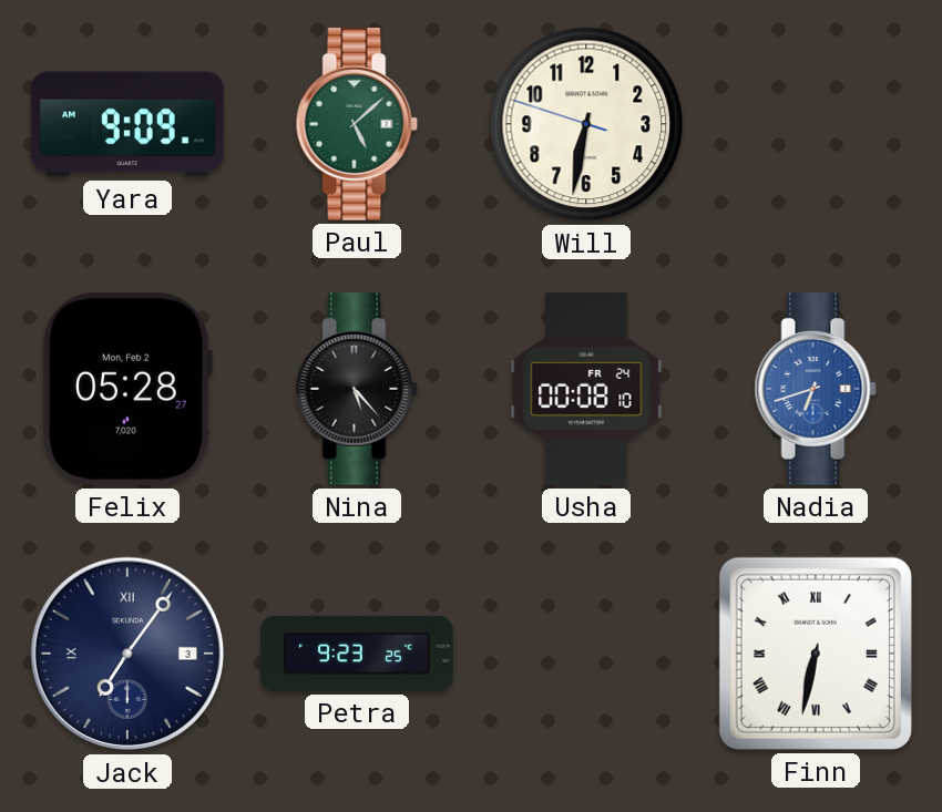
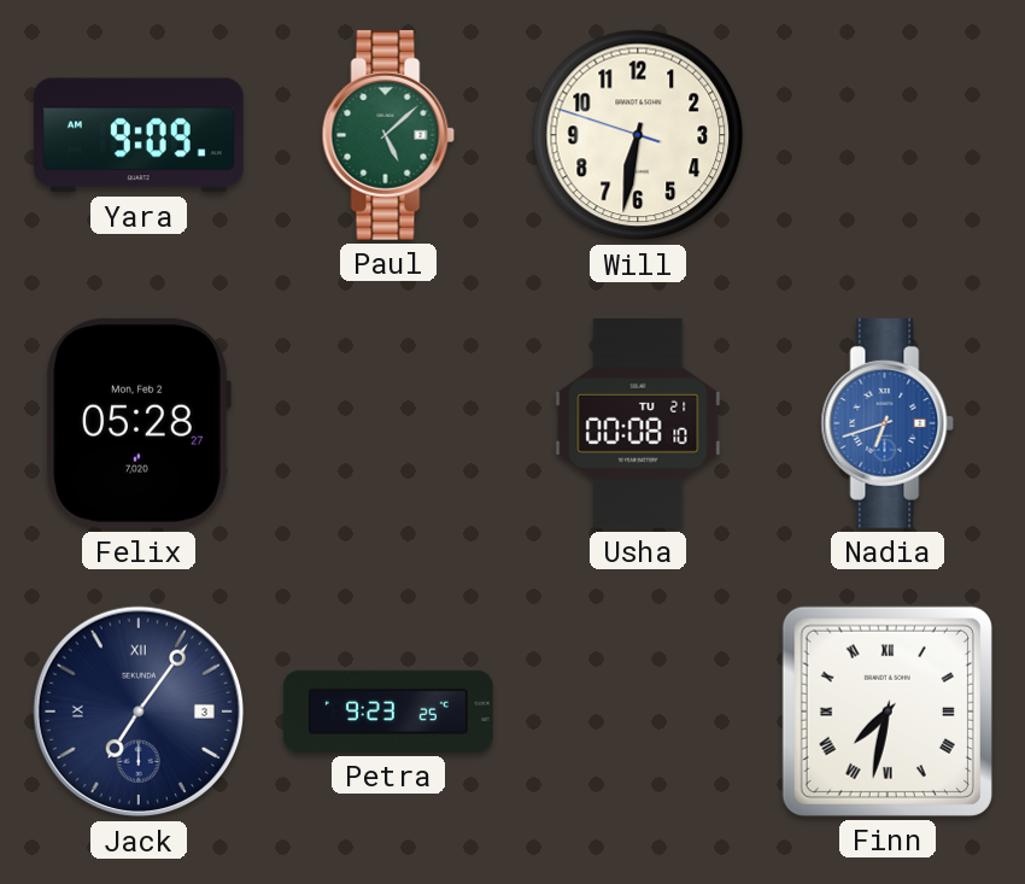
Nina: 5:23 -> none
Usha date: FR 24 -> TU 21
Finn: 6:32 -> 7:32
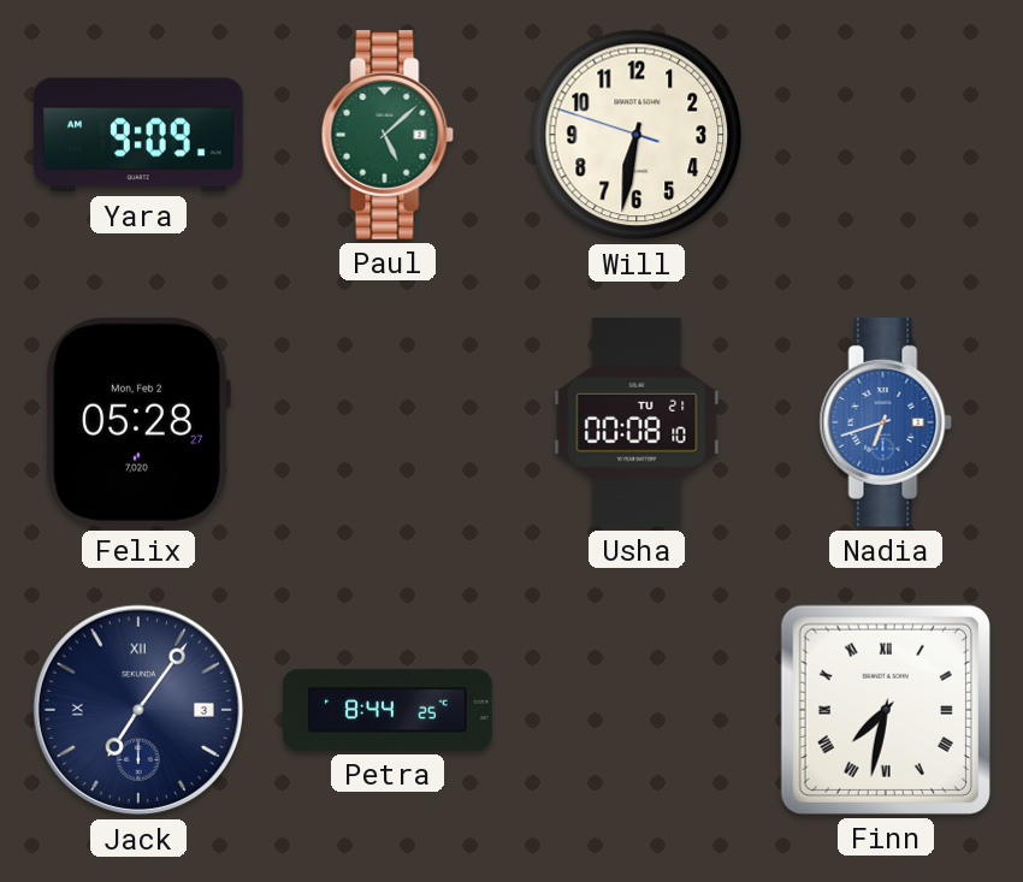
Petra: 9:23 -> 8:44
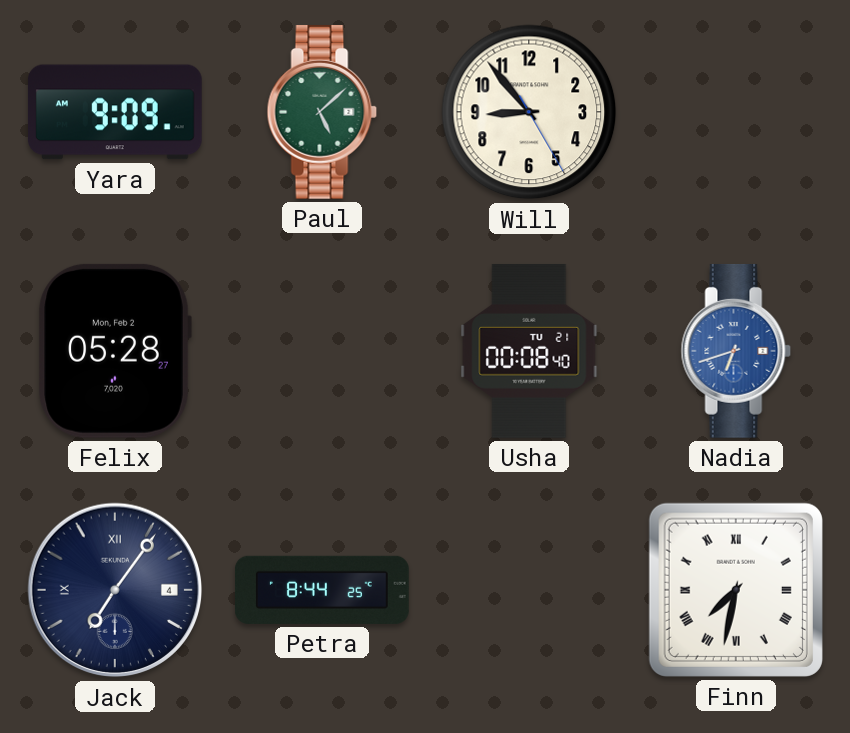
Will: 6:31 -> 8:53
Usha: 00:08:10 -> 00:08:40
Jack date: 3 -> 4
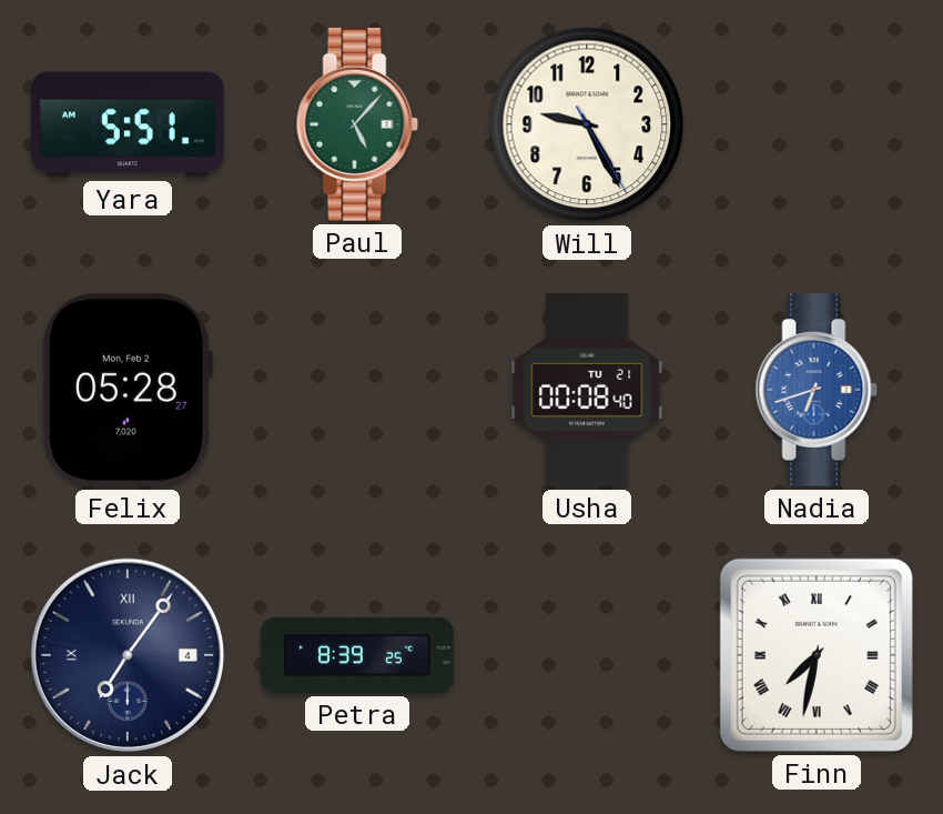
Yara: 9:09 -> 5:51
Paul: 5:08 -> 5:07
Will: 8:53 -> 9:25
Petra: 8:44 -> 8:39
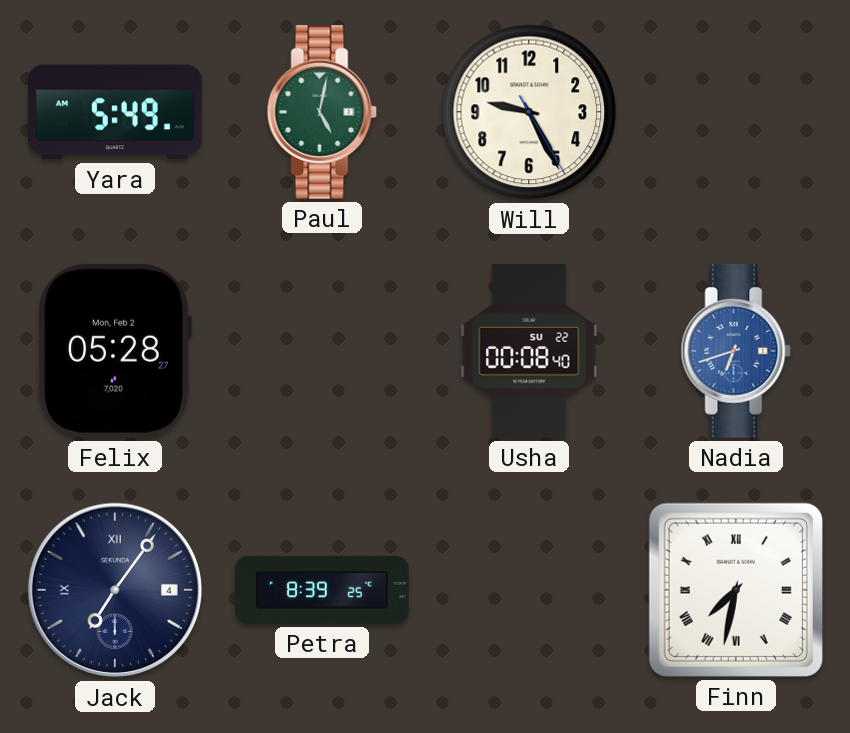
Yara: 5:51 -> 5:49
Paul: 5:07 -> 5:02
Usha date: TU 21 -> SU 22
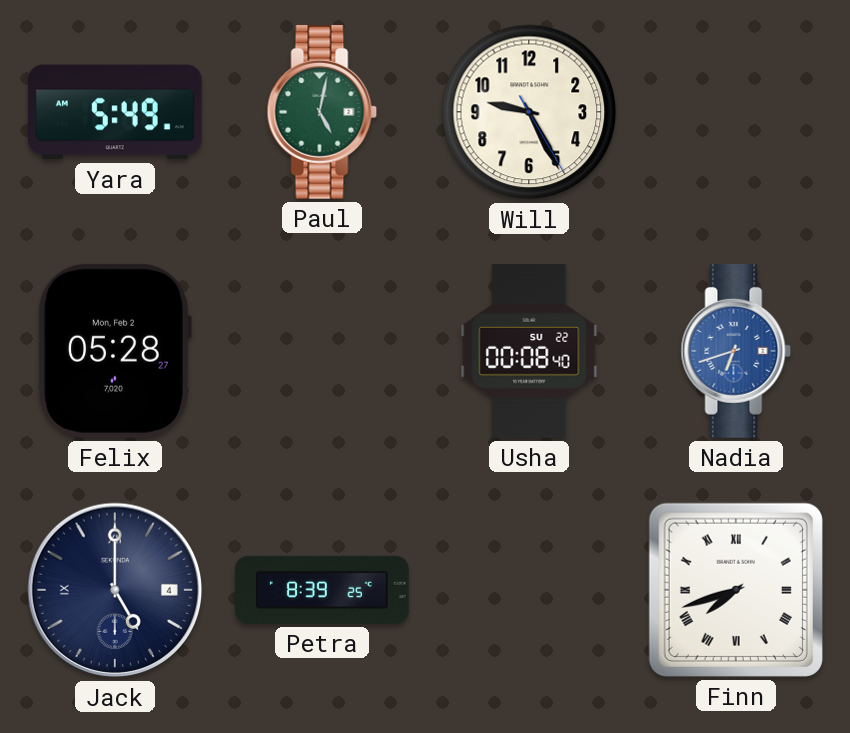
Jack: 7:06 -> 5:00
Finn: 7:32 -> 7:42
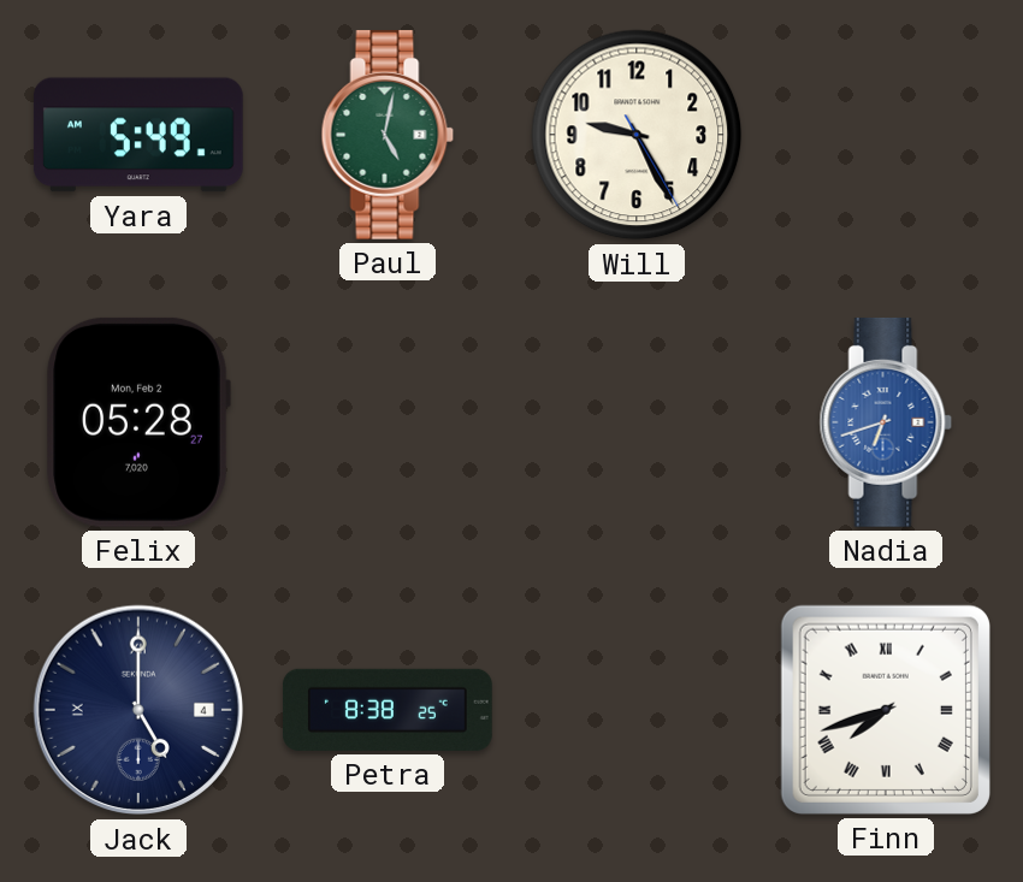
Usha: 00:08 -> none
Petra: 8:39 -> 8:38
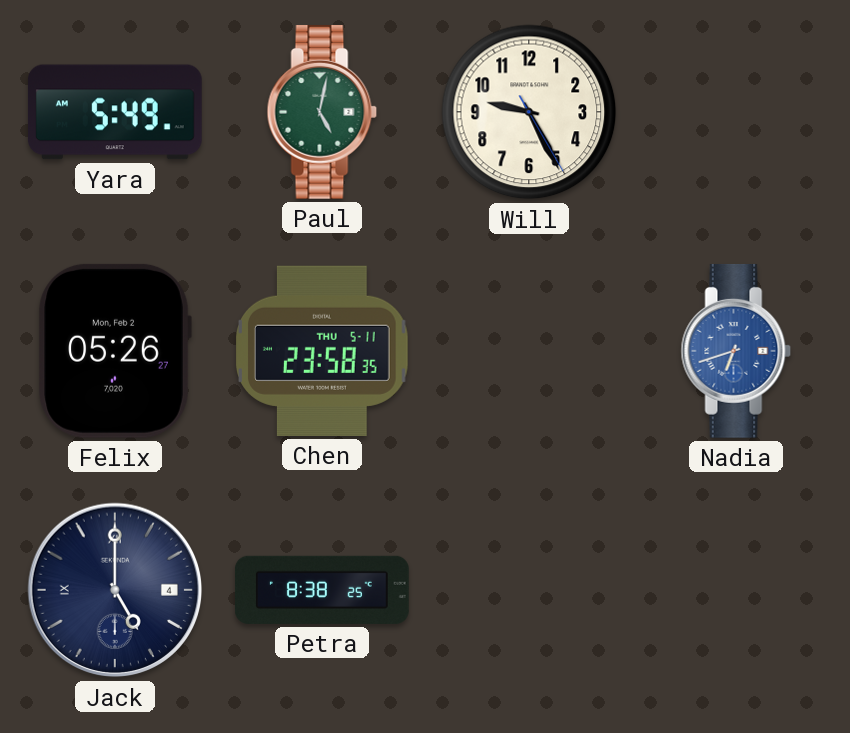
Felix: 05:28 -> 05:26
Chen: none -> 23:58
Finn: 7:42 -> none
